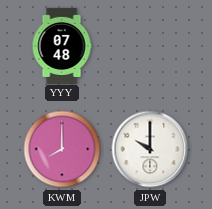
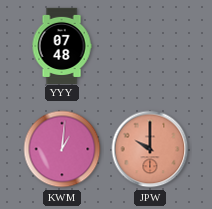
KWM: 8:00 -> 1:01
JPW dial: white -> salmon
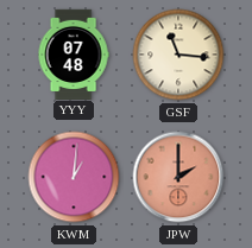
GSF: none -> 11:16
JPW: 10:00 -> 2:00
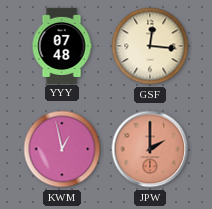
GSF: 11:16 -> 12:16
KWM: 1:01 -> 12:58
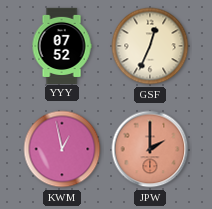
YYY: 07:48 -> 07:52
GSF: 12:16 -> 12:34
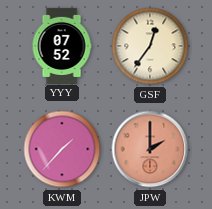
GSF: 12:34 -> 12:36
KWM: 12:58 -> 1:37
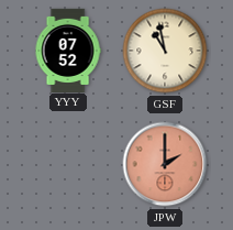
GSF: 12:36 -> 10:58
KWM: 1:37 -> none
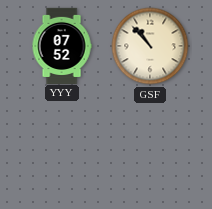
GSF: 10:58 -> 10:53
JPW: 2:00 -> none
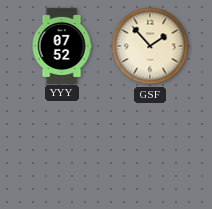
GSF: 10:53 -> 1:53
